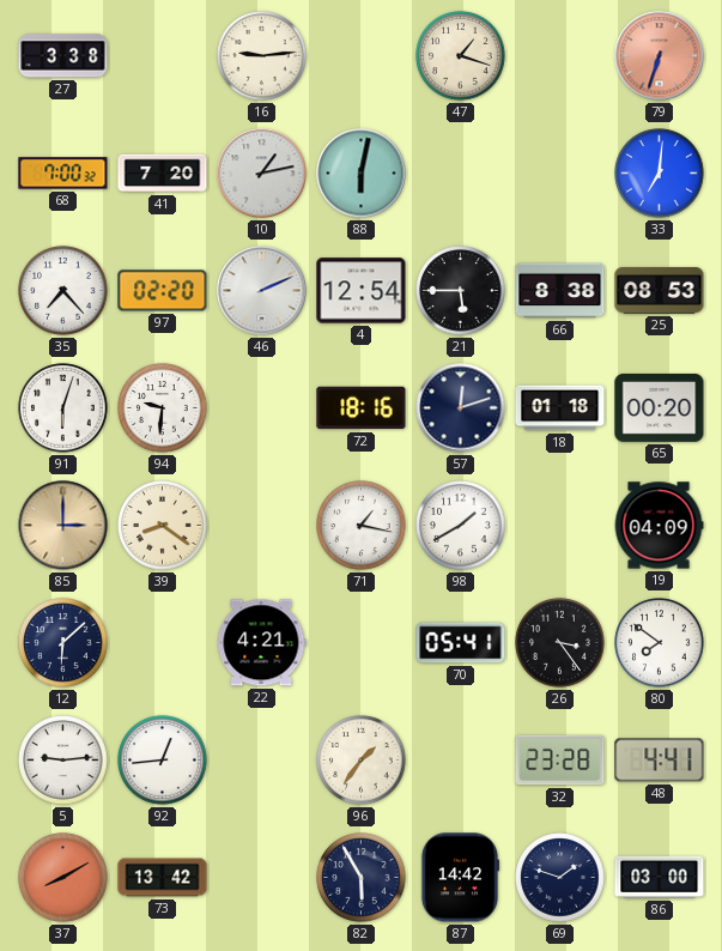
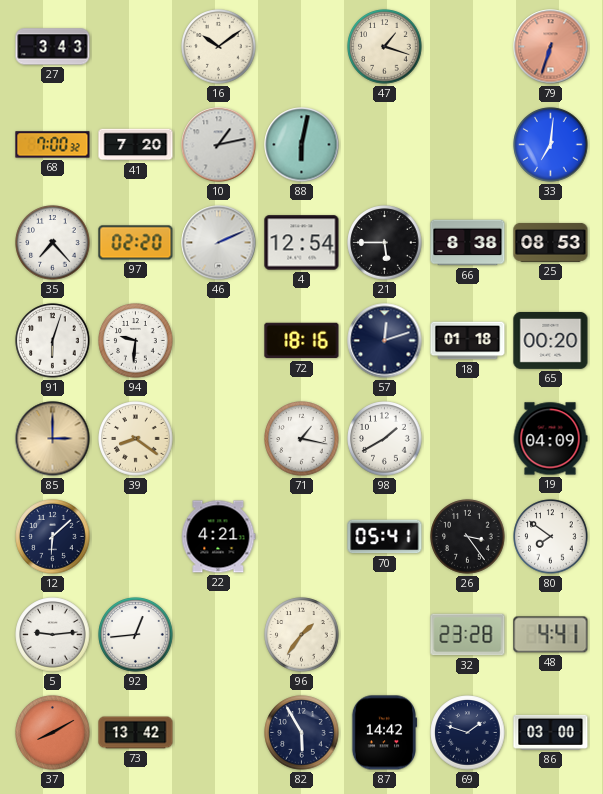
27: 3:38 -> 3:43
16: 9:14 -> 10:09
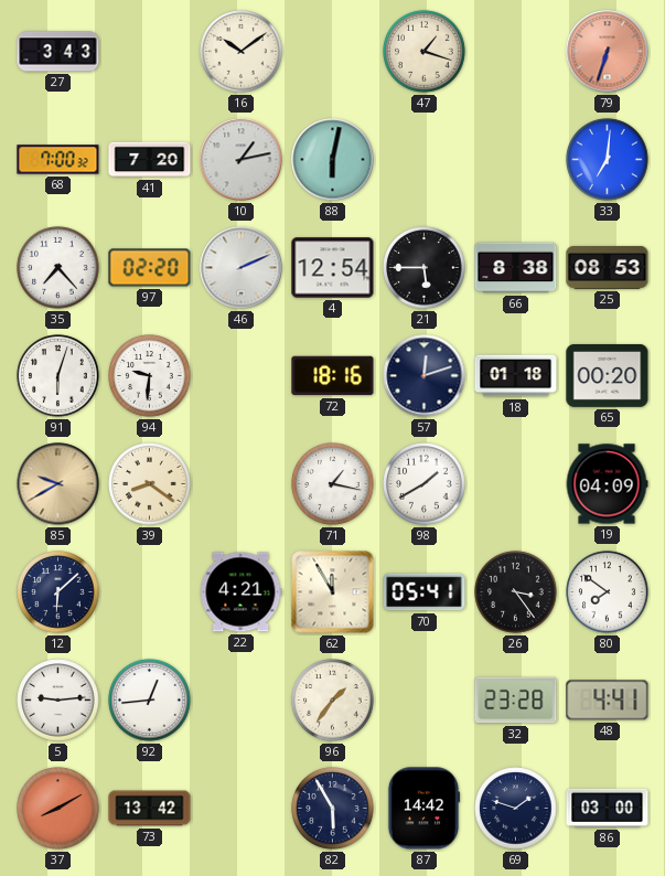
85: 3:00 -> 9:40
62: none -> 11:55
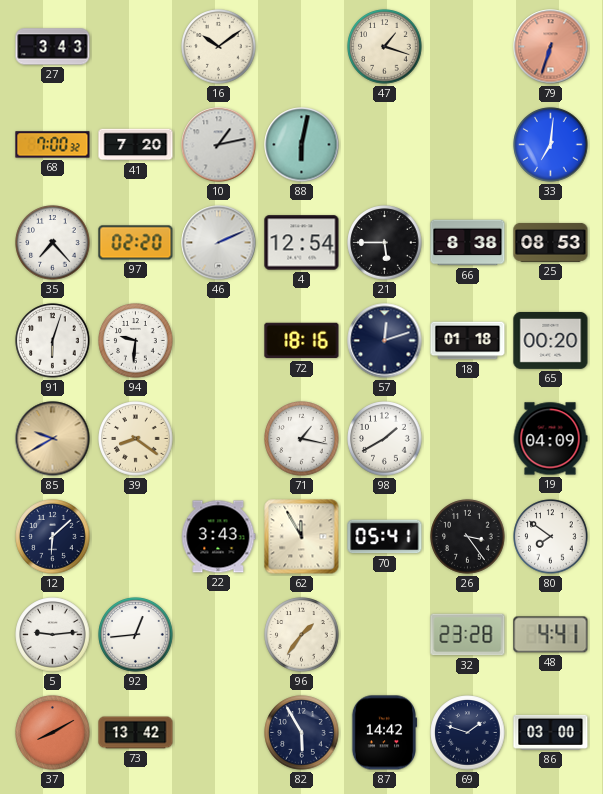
22: 4:21 -> 3:43
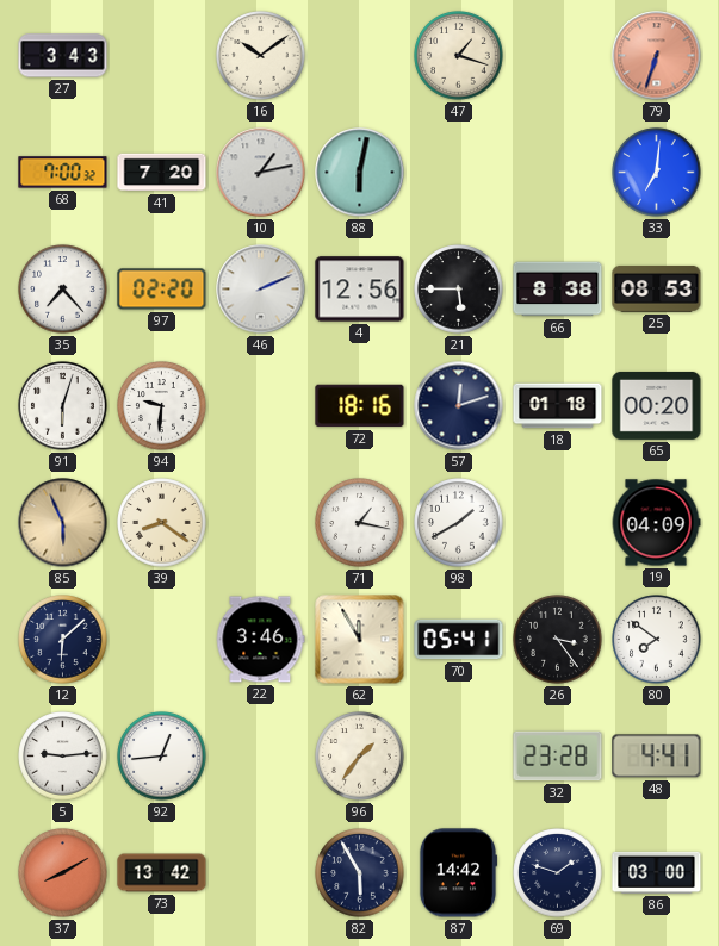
4: 12:54 -> 12:56
85: 9:40 -> 5:56
22: 3:43 -> 3:46
